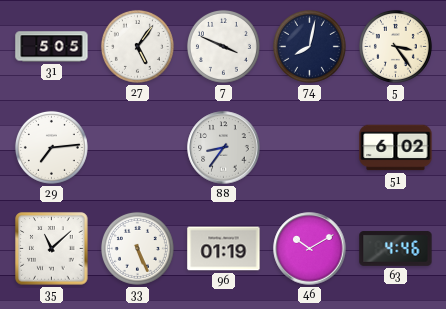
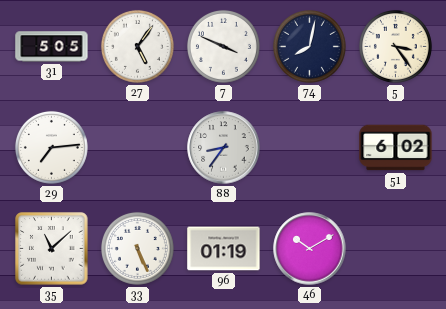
63: 4:46 -> none
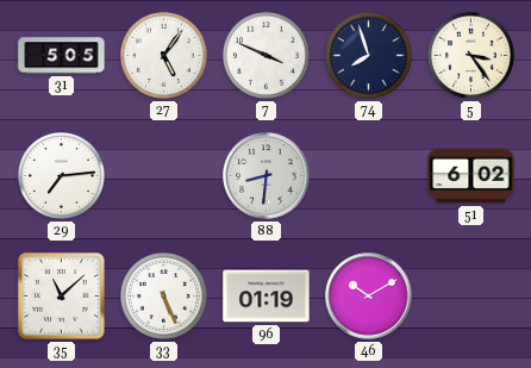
74: 8:02 -> 7:57
88: 8:36 -> 8:31
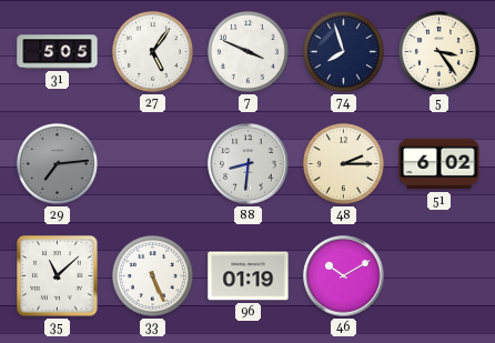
29 dial: white -> grey
48: none -> 2:15
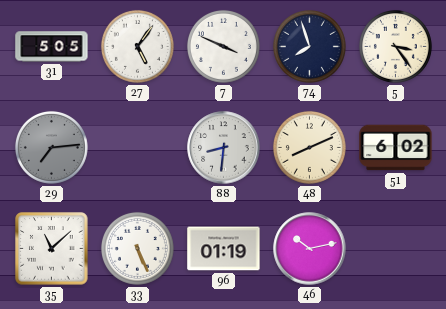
48: 2:15 -> 8:11
46: 10:10 -> 10:13
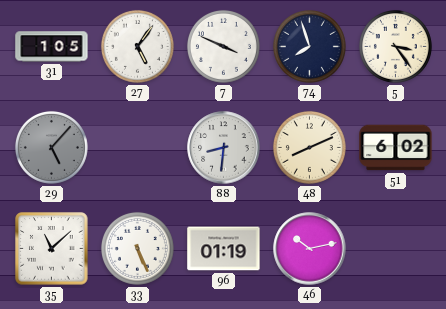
31: 5:05 -> 1:05
29: 7:14 -> 5:07
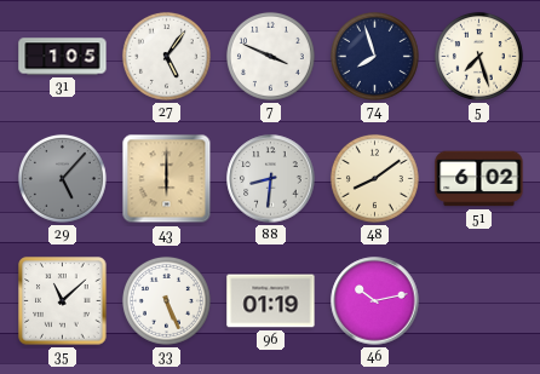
5: 3:24 -> 7:27
43: none -> 6:00
48: 8:11 -> 8:09
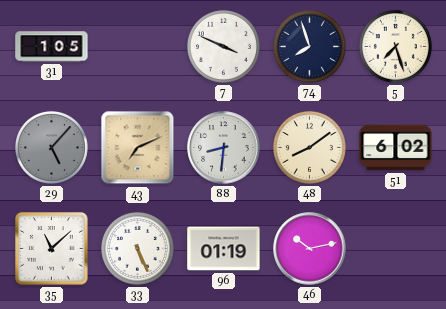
27: 5:06 -> none
43: 6:00 -> 7:11
